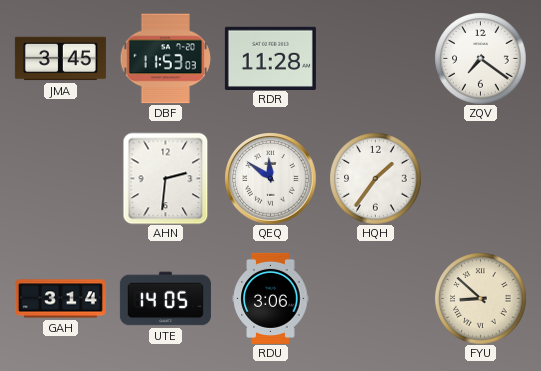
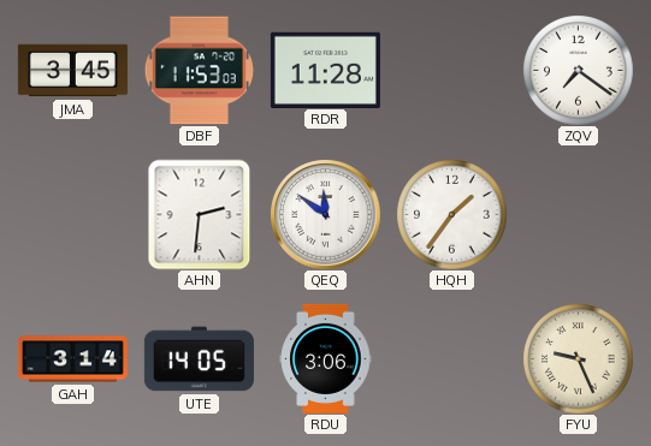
FYU: 8:52 -> 9:26
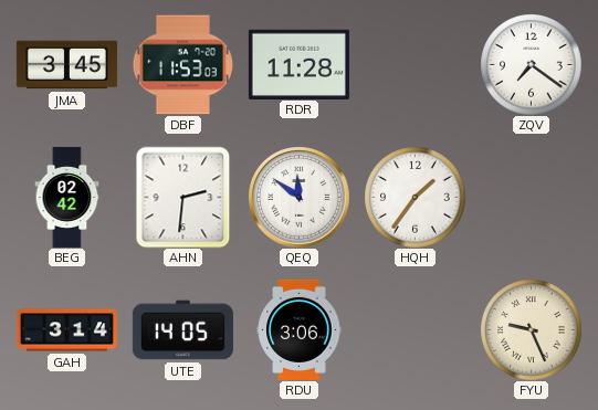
BEG: none -> 02:42
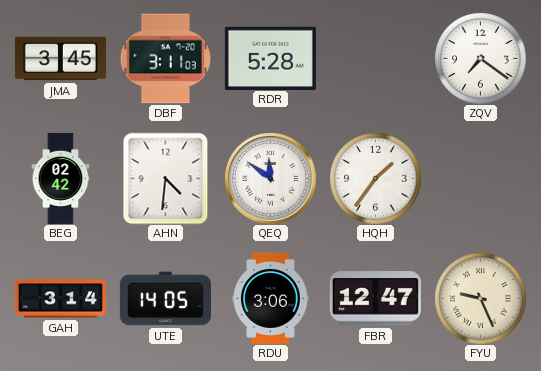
DBF: 11:53 -> 3:11
RDR: 11:28 -> 5:28
AHN: 2:31 -> 4:31
FBR: none -> 12:47
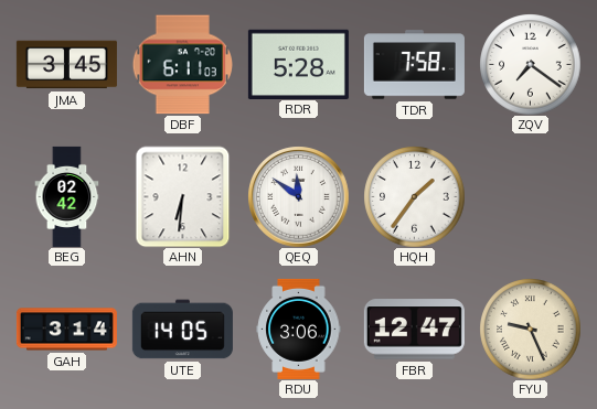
DBF: 3:11 -> 6:11
TDR: none -> 7:58
AHN: 4:31 -> 6:31
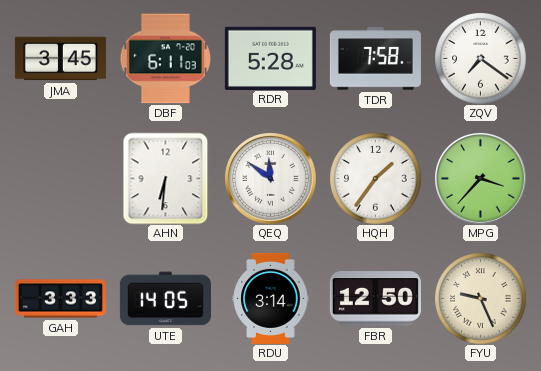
BEG: 02:42 -> none
MPG: none -> 3:37
GAH: 3:14 -> 3:33
RDU: 3:06 -> 3:14
FBR: 12:47 -> 12:50
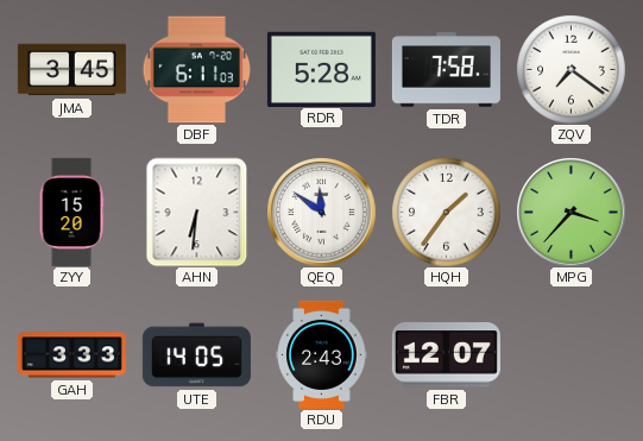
ZYY: none -> 15:20
RDU: 3:14 -> 2:43
FBR: 12:50 -> 12:07
FYU: 9:26 -> none
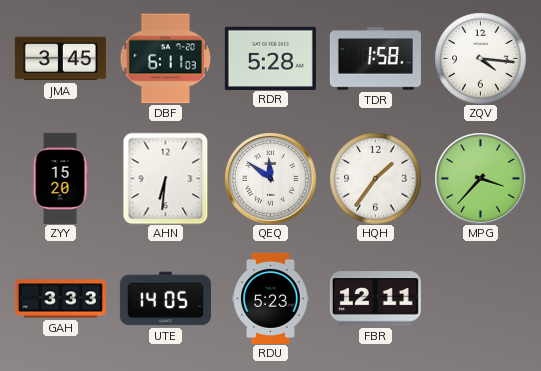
TDR: 7:58 -> 1:58
ZQV: 7:21 -> 4:16
RDU: 2:43 -> 5:23
FBR: 12:07 -> 12:11
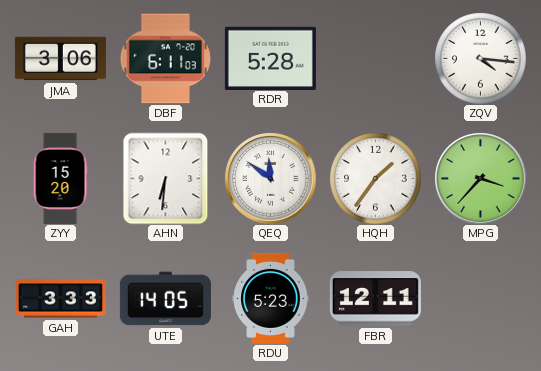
JMA: 3:45 -> 3:06
TDR: 1:58 -> none
